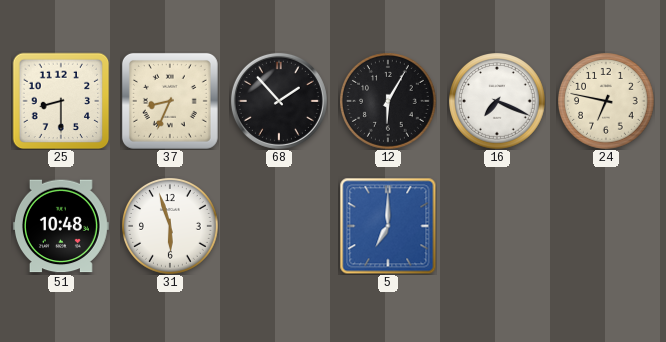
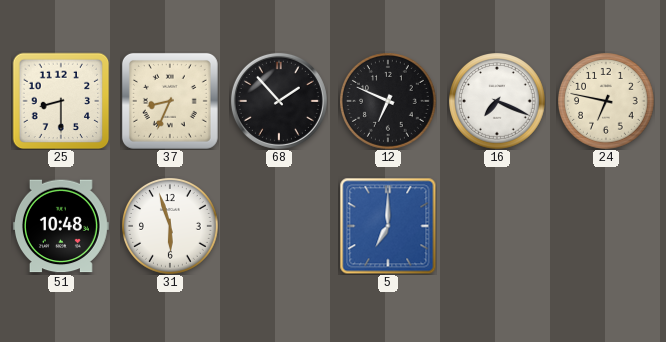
12: 6:05 -> 6:49
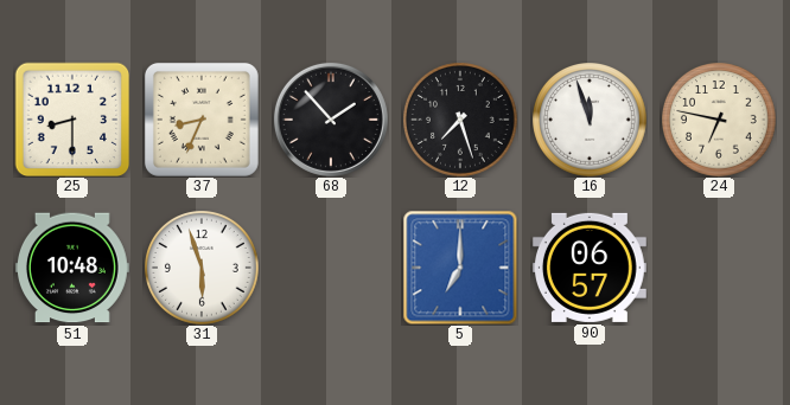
12: 6:49 -> 7:27
16: 7:19 -> 11:57
90: none -> 06:57
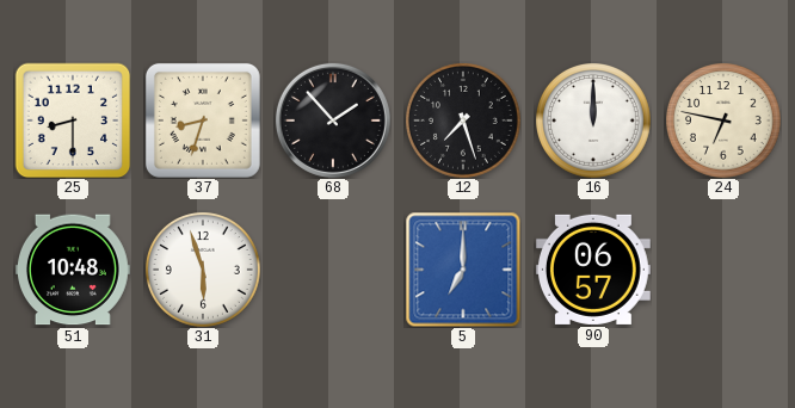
37: 8:34 -> 8:33
16: 11:57 -> 12:00
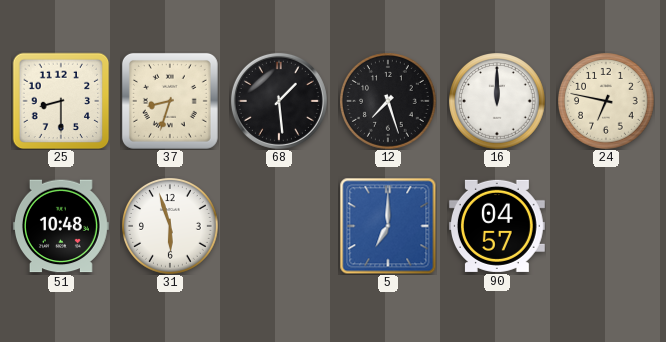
68: 1:53 -> 1:29
90: 06:57 -> 04:57
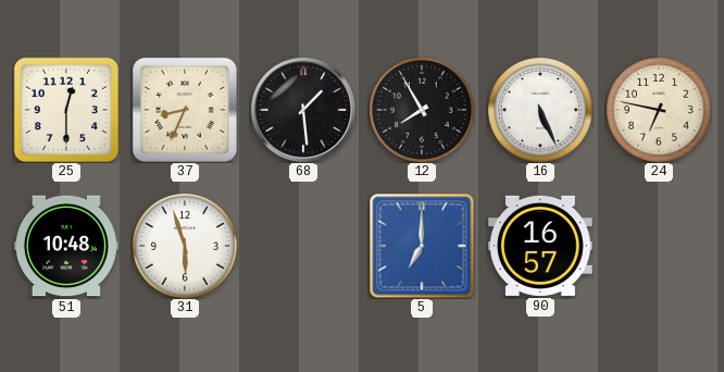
25: 8:30 -> 12:30
37: 8:33 -> 8:34
12: 7:27 -> 7:55
16: 12:00 -> 5:26
90: 04:57 -> 16:57
